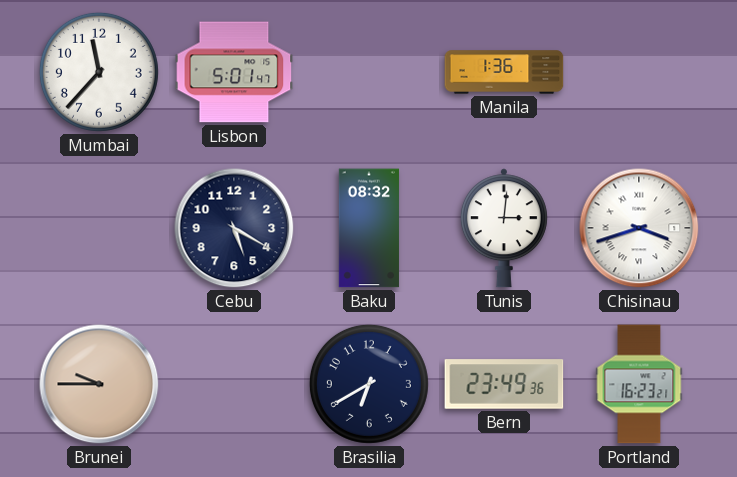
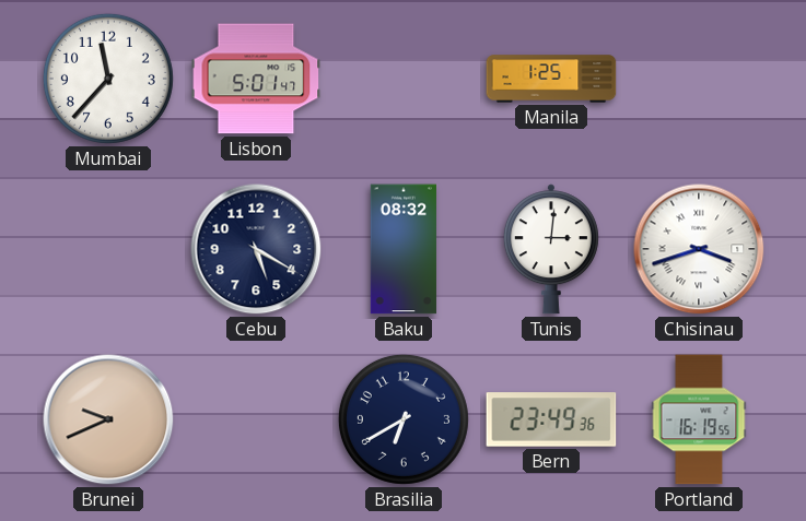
Manila: 1:36 -> 1:25
Brunei: 9:45 -> 9:41
Portland: 16:23 -> 16:19
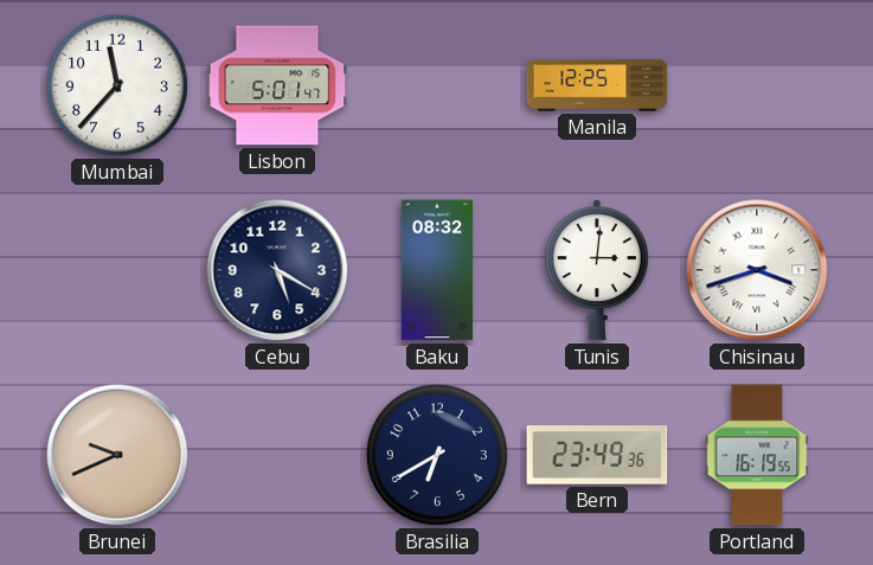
Manila: 1:25 -> 12:25
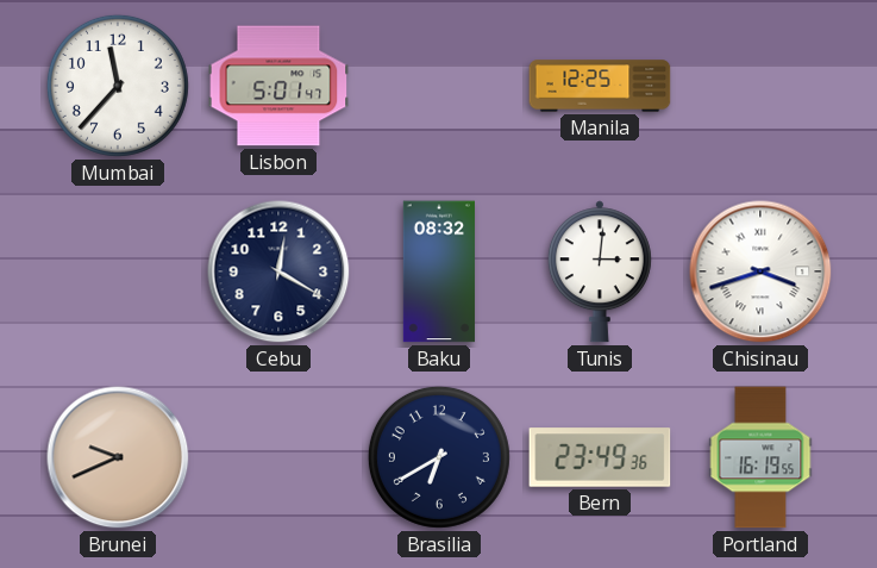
Cebu: 5:20 -> 12:20
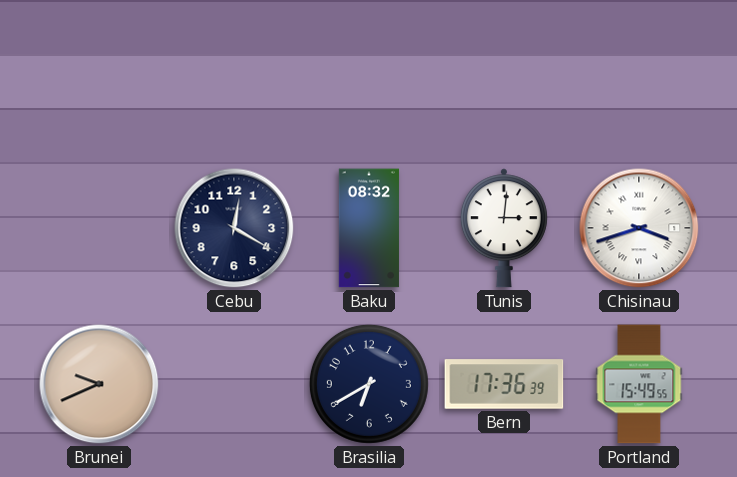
Mumbai: 11:37 -> none
Lisbon: 5:01 -> none
Manila: 12:25 -> none
Bern: 23:49 -> 17:36
Portland: 16:19 -> 15:49
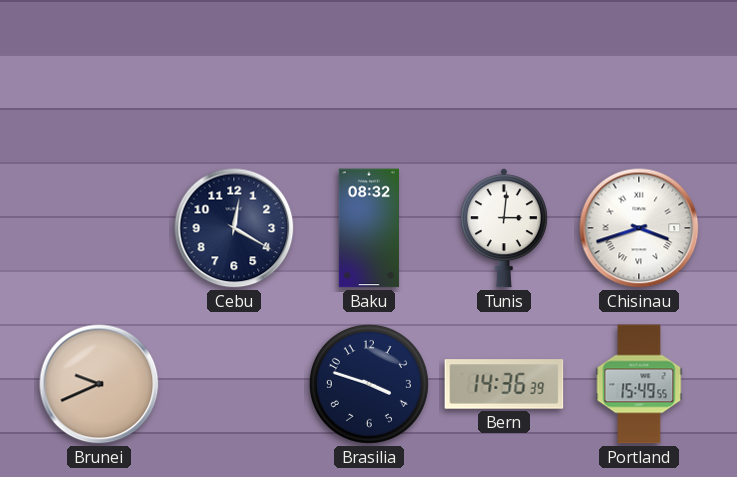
Brasilia: 6:40 -> 3:48
Bern: 17:36 -> 14:36
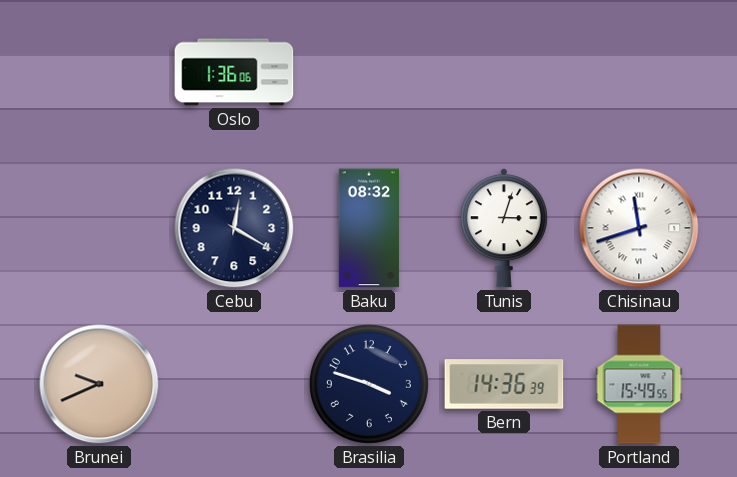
Oslo: none -> 1:36
Tunis: 3:01 -> 3:03
Chisinau: 3:42 -> 11:42
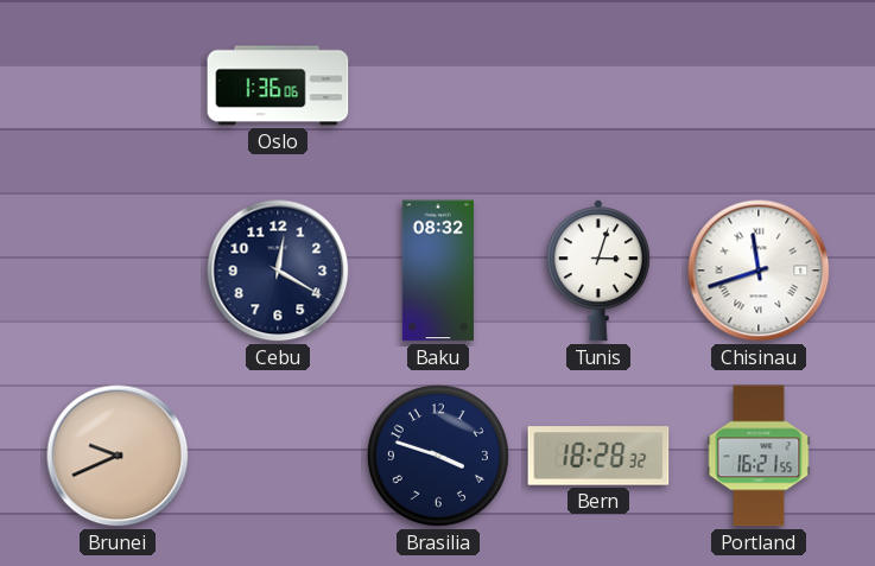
Bern: 14:36 -> 18:28
Portland: 15:49 -> 16:21
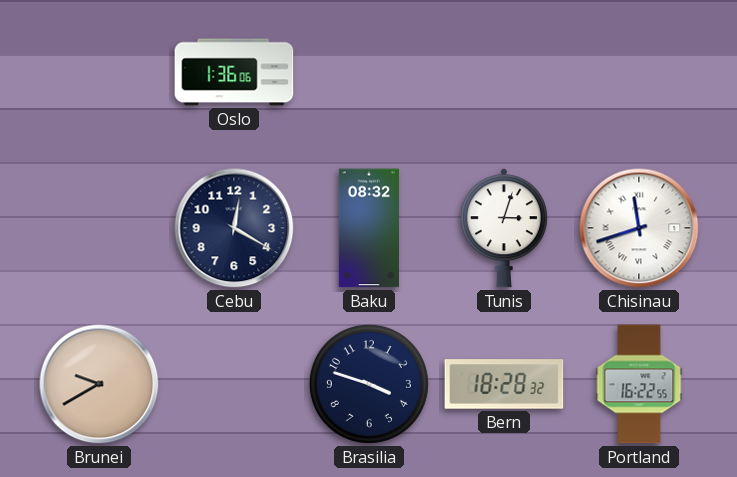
Brunei: 9:41 -> 9:40
Portland: 16:21 -> 16:22
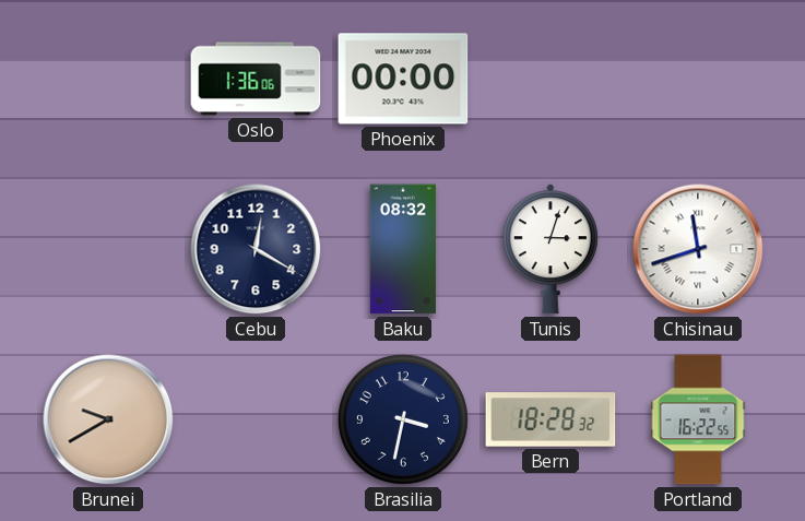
Phoenix: none -> 00:00
Brasilia: 3:48 -> 3:32
